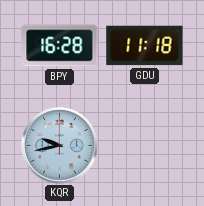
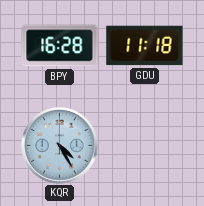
KQR: 9:43 -> 4:25
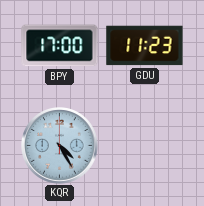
BPY: 16:28 -> 17:00
GDU: 11:18 -> 11:23
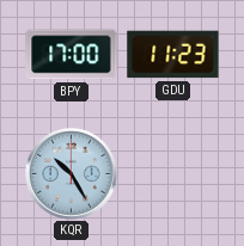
KQR: 4:25 -> 10:25
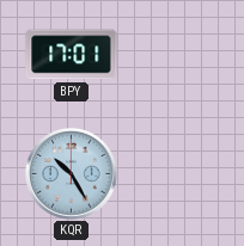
BPY: 17:00 -> 17:01
GDU: 11:23 -> none
